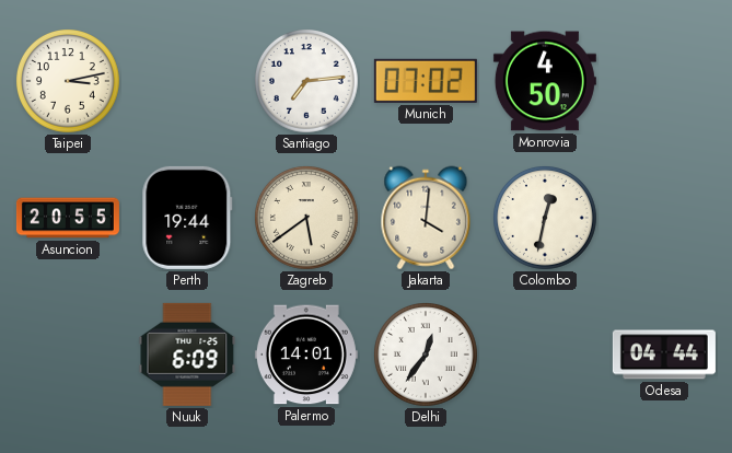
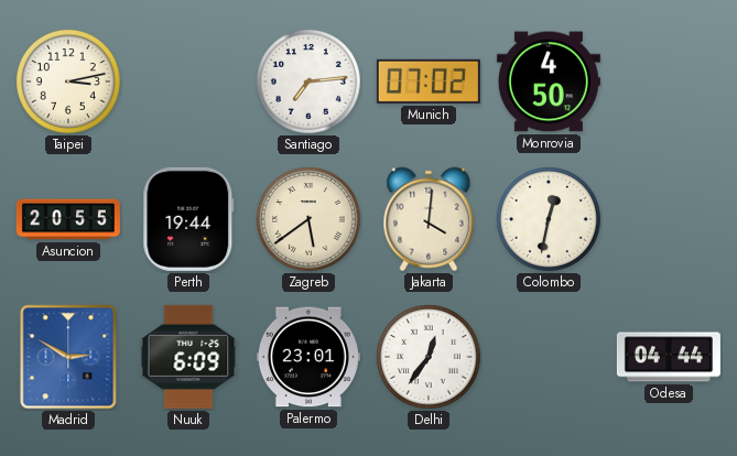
Madrid: none -> 2:50
Palermo: 14:01 -> 23:01
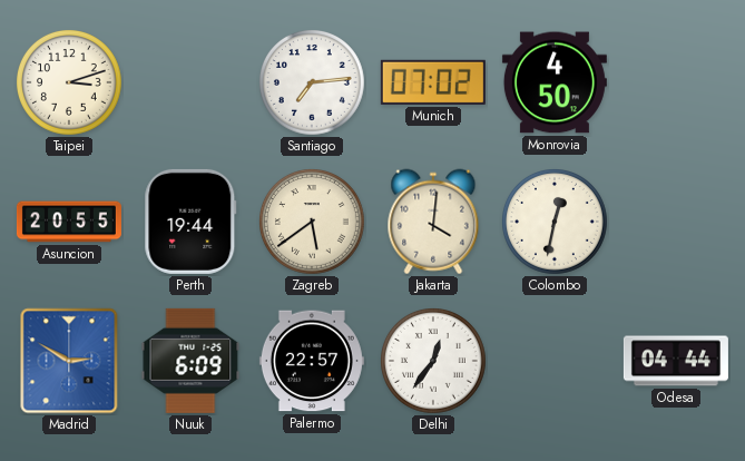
Taipei: 3:13 -> 3:12
Palermo: 23:01 -> 22:57
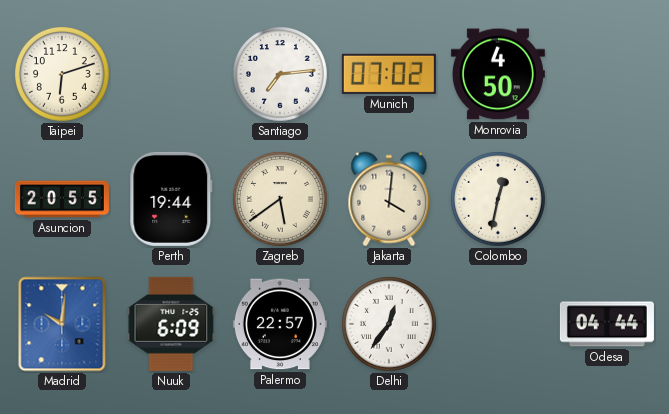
Taipei: 3:12 -> 6:12
Madrid: 2:50 -> 10:01
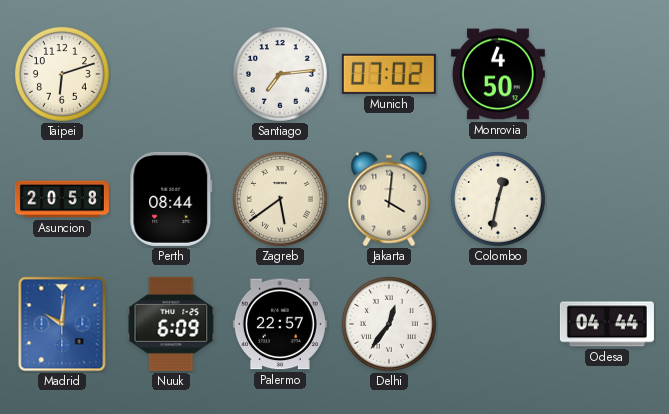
Asuncion: 20:55 -> 20:58
Perth: 19:44 -> 08:44
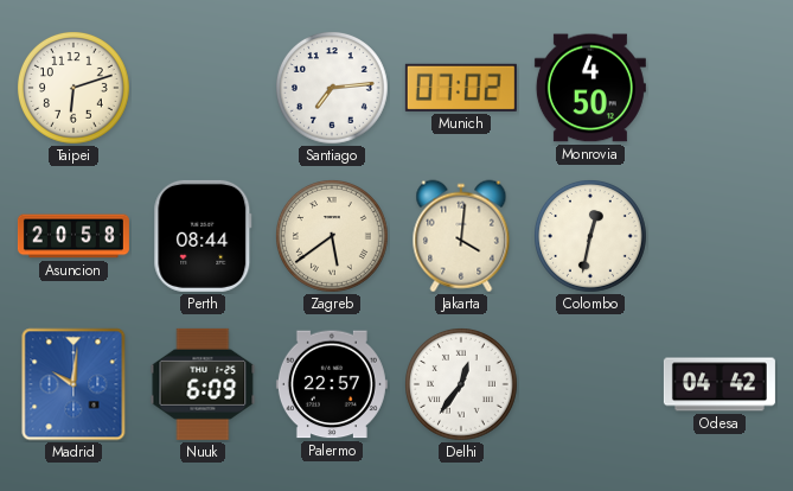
Odesa: 04:44 -> 04:42
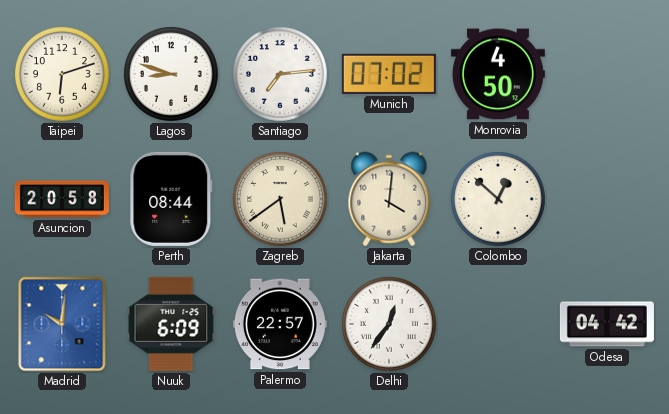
Lagos: none -> 8:48
Colombo: 12:32 -> 12:52
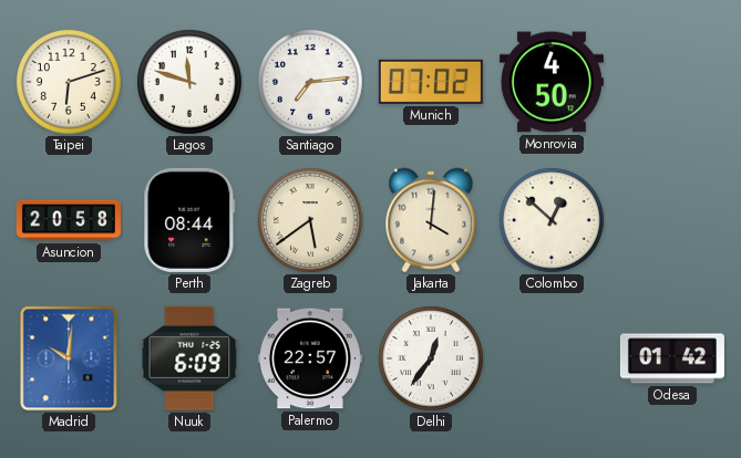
Lagos: 8:48 -> 11:48
Odesa: 04:42 -> 01:42
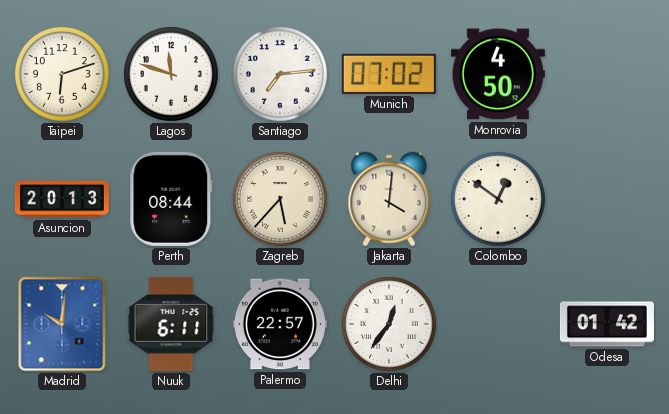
Asuncion: 20:58 -> 20:13
Zagreb: 5:39 -> 5:37
Colombo: 12:52 -> 12:51
Nuuk: 6:09 -> 6:11
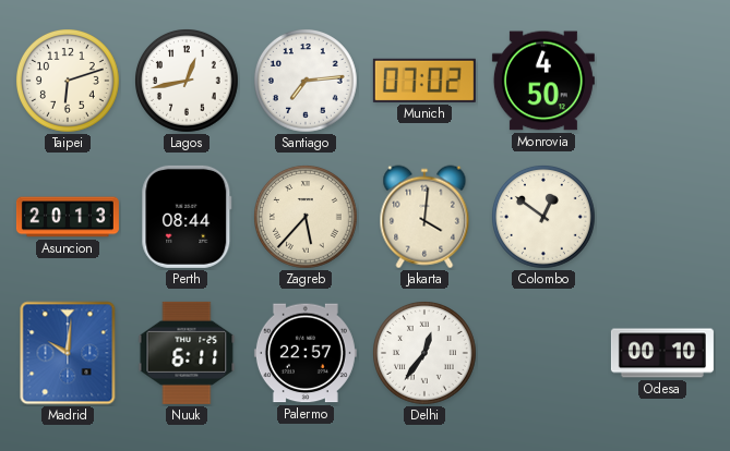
Lagos: 11:48 -> 12:43
Odesa: 01:42 -> 00:10
